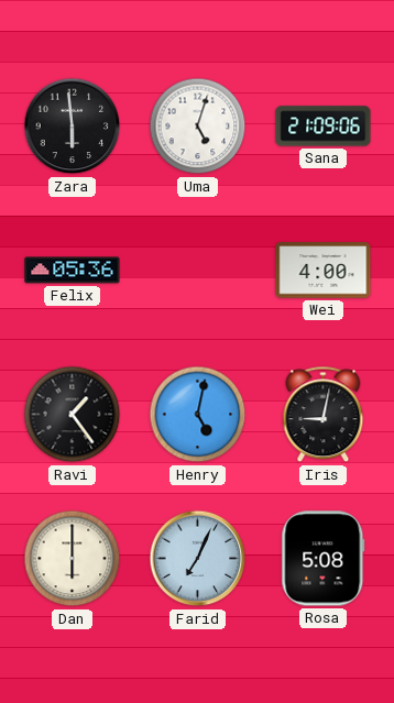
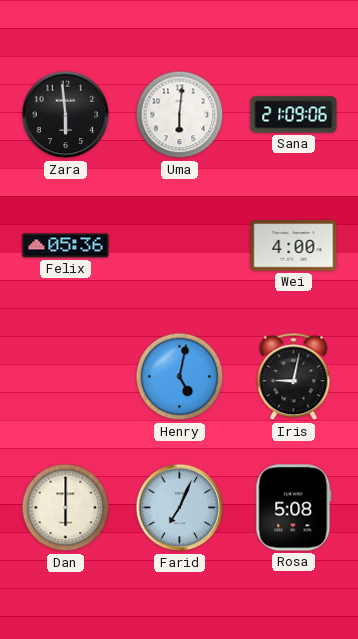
Uma: 5:03 -> 6:01
Ravi: 1:24 -> none
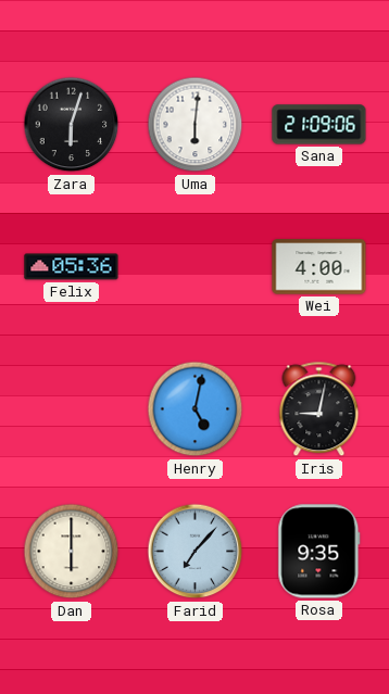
Zara: 5:59 -> 6:03
Farid: 7:04 -> 7:07
Rosa: 5:08 -> 9:35
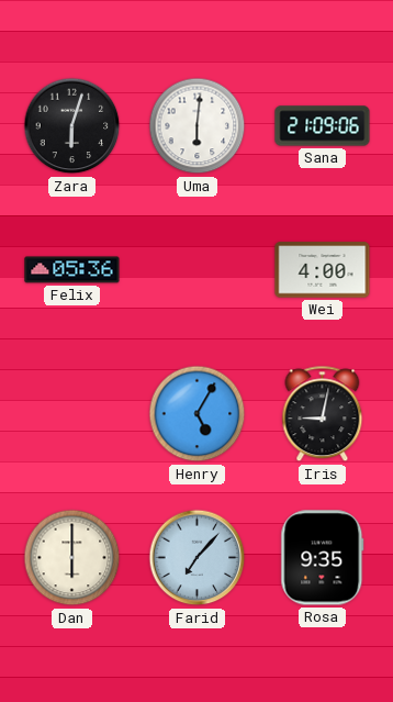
Henry: 5:02 -> 5:05
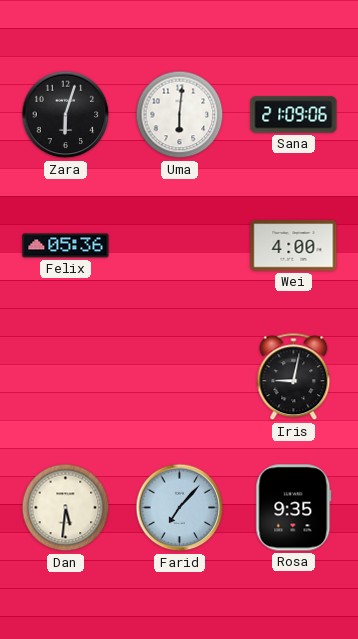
Henry: 5:05 -> none
Dan: 6:00 -> 5:31
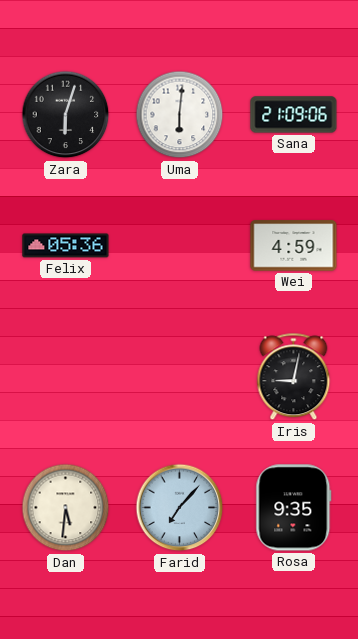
Wei: 4:00 -> 4:59
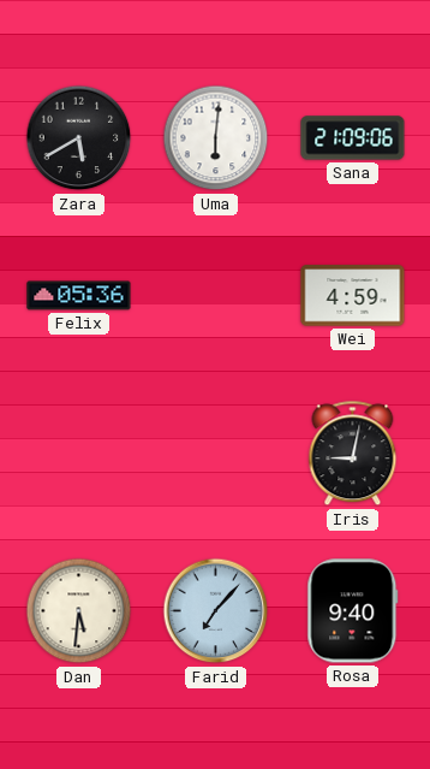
Zara: 6:03 -> 5:40
Rosa: 9:35 -> 9:40
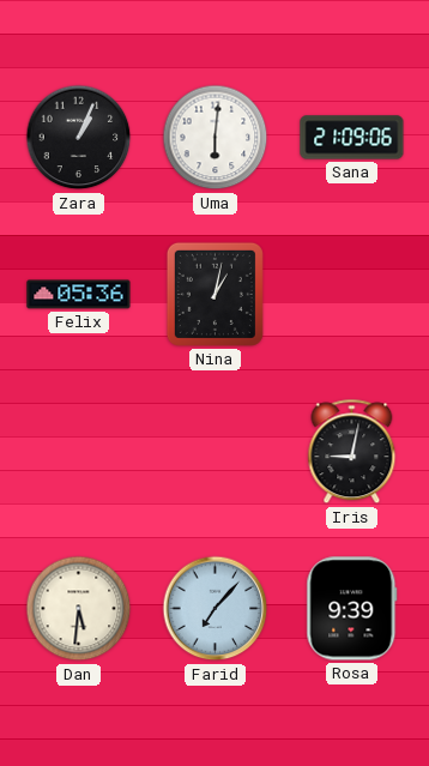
Zara: 5:40 -> 1:04
Nina: none -> 1:02
Wei: 4:59 -> none
Rosa: 9:40 -> 9:39
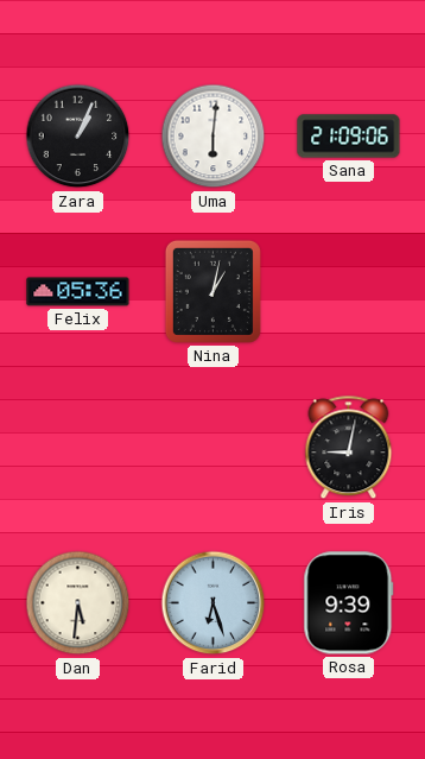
Farid: 7:07 -> 6:27
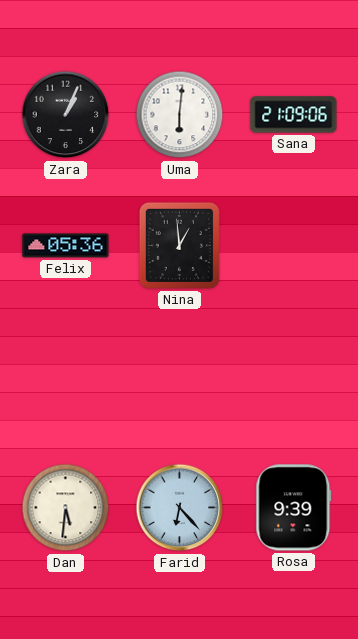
Nina: 1:02 -> 12:59
Iris: 9:02 -> none
Farid: 6:27 -> 6:23
